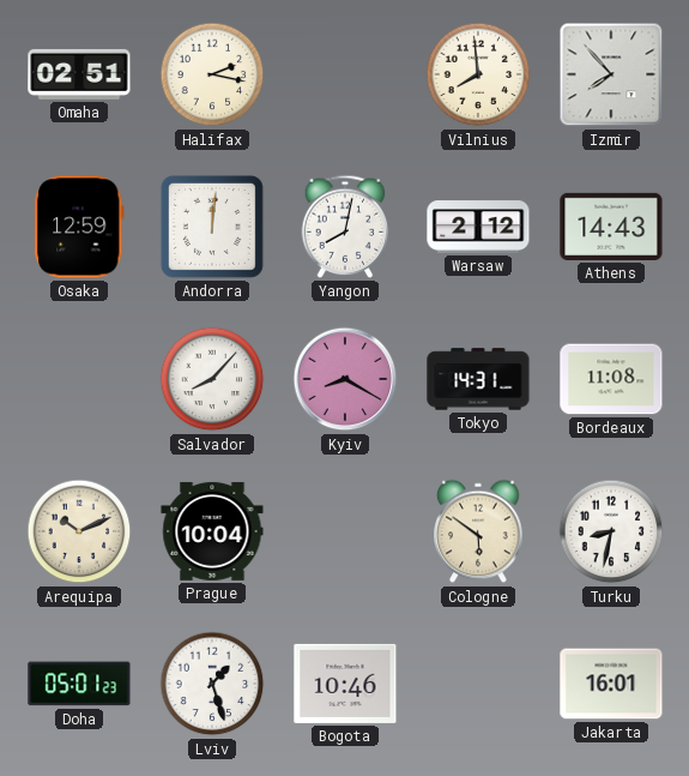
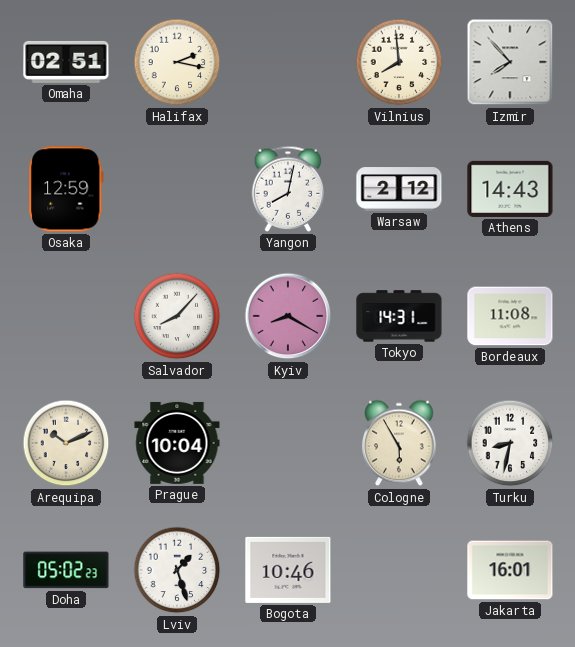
Andorra: 12:01 -> none
Cologne: 5:51 -> 5:55
Doha: 05:01 -> 05:02
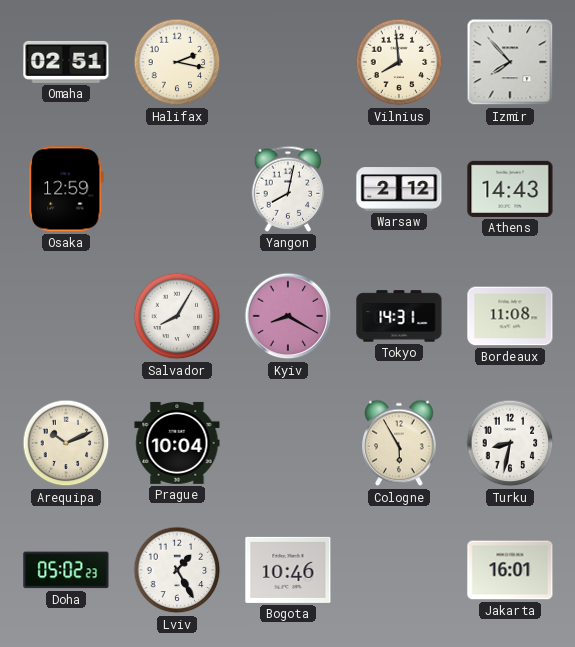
Salvador: 8:07 -> 8:05
Lviv: 1:27 -> 1:25
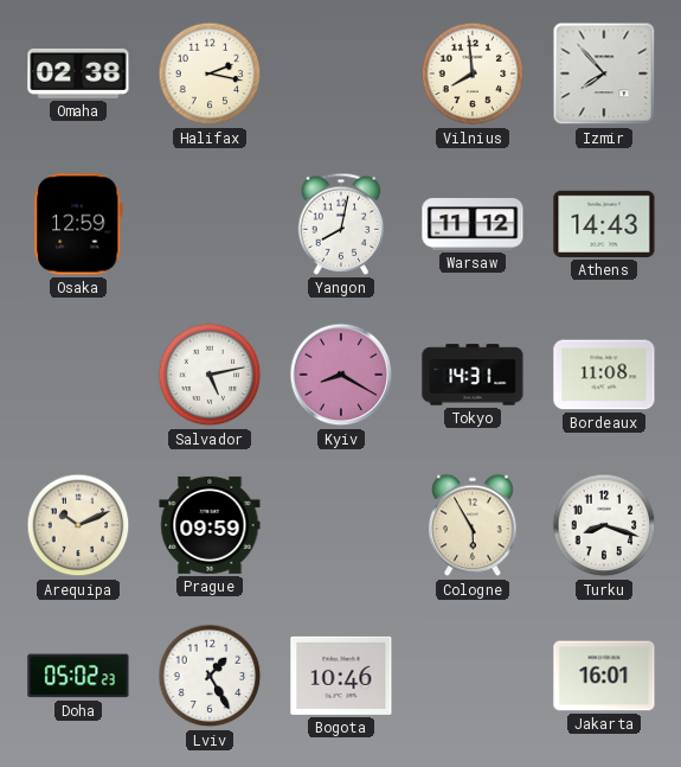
Omaha: 02:51 -> 02:38
Warsaw: 2:12 -> 11:12
Salvador: 8:05 -> 5:13
Prague: 10:04 -> 09:59
Turku: 8:32 -> 8:18
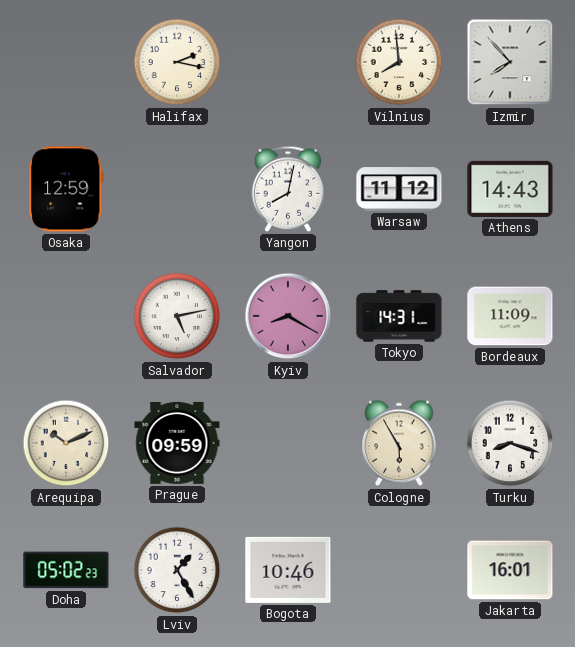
Omaha: 02:38 -> none
Bordeaux: 11:08 -> 11:09
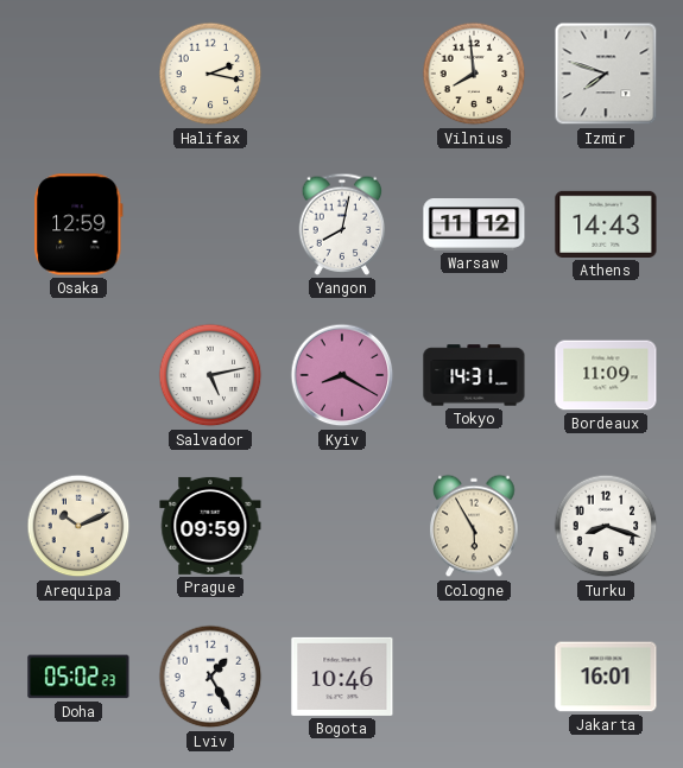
Izmir: 7:53 -> 7:48
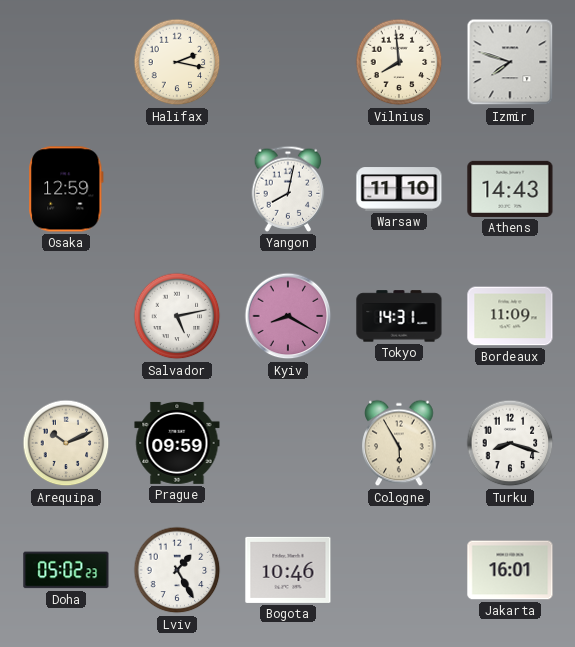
Warsaw: 11:12 -> 11:10
